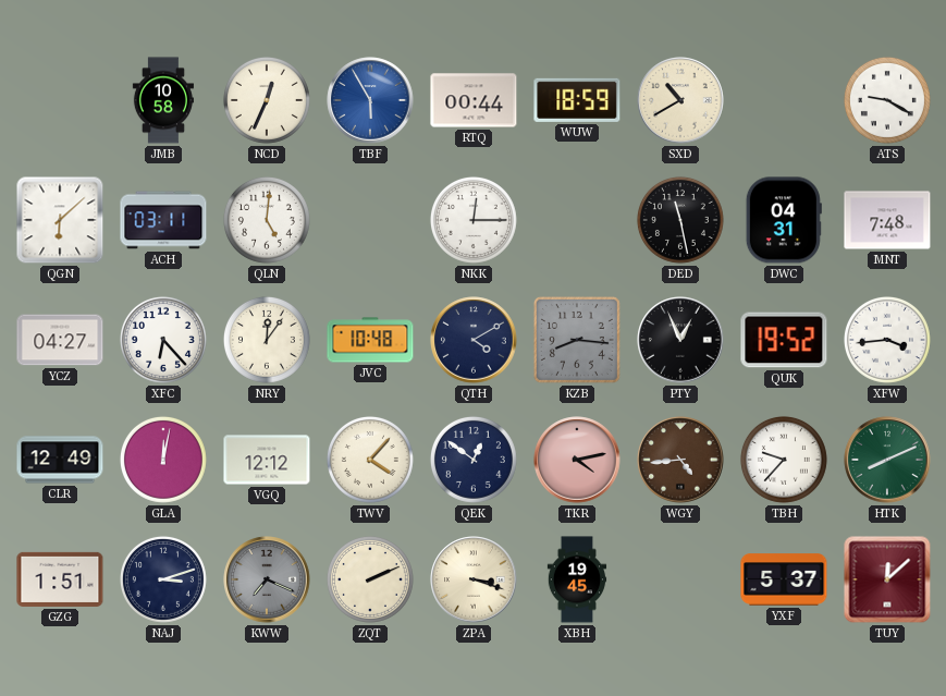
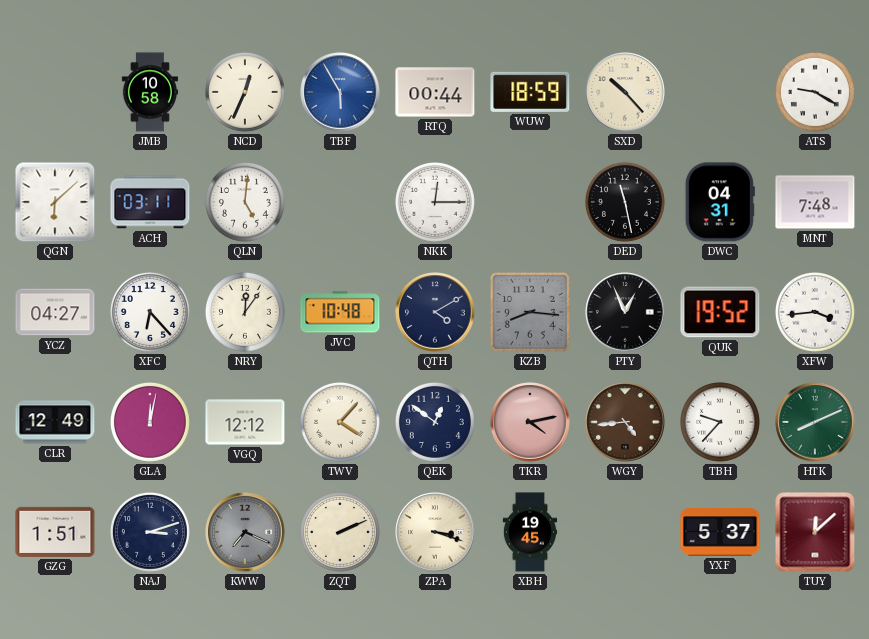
SXD: 10:40 -> 10:23
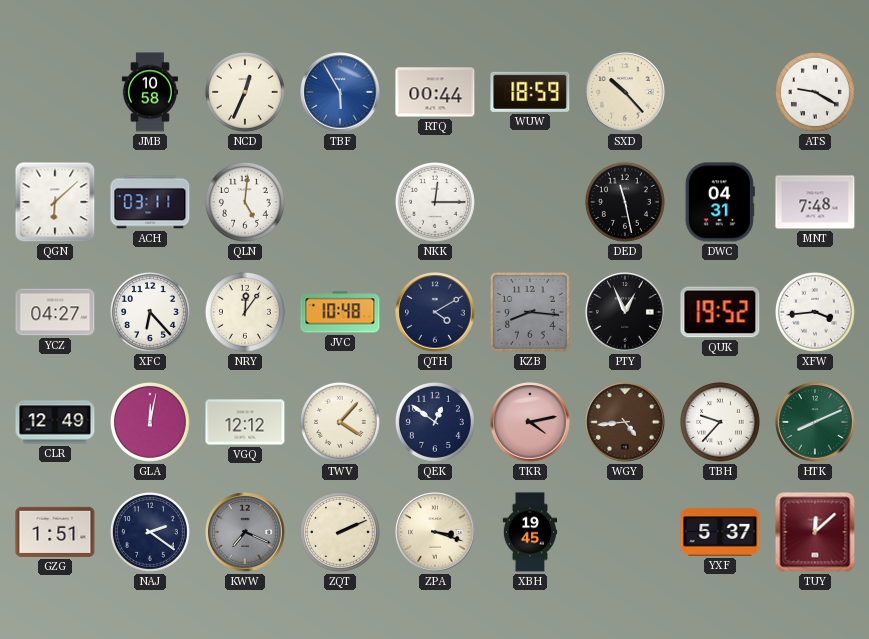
NAJ: 3:12 -> 2:21
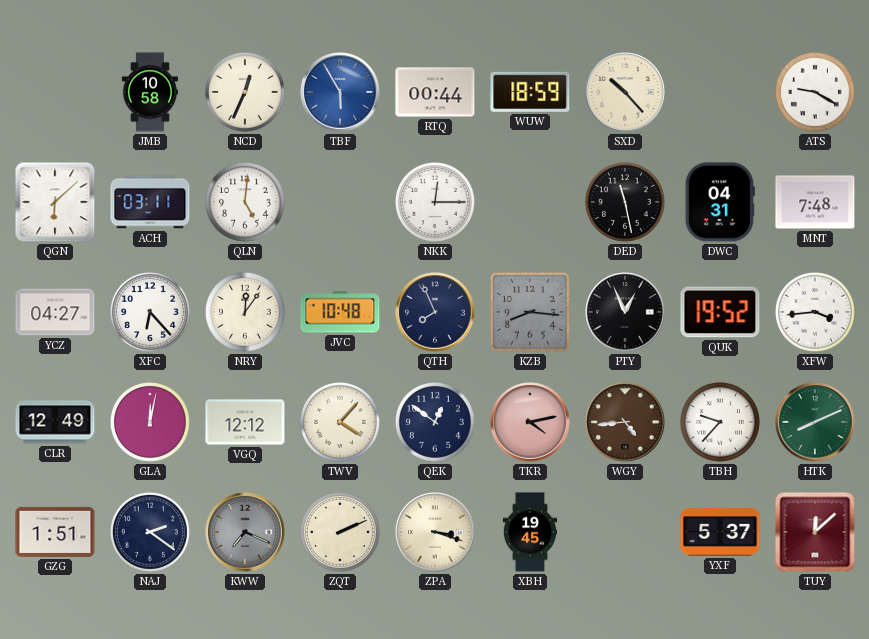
QTH: 4:10 -> 7:56
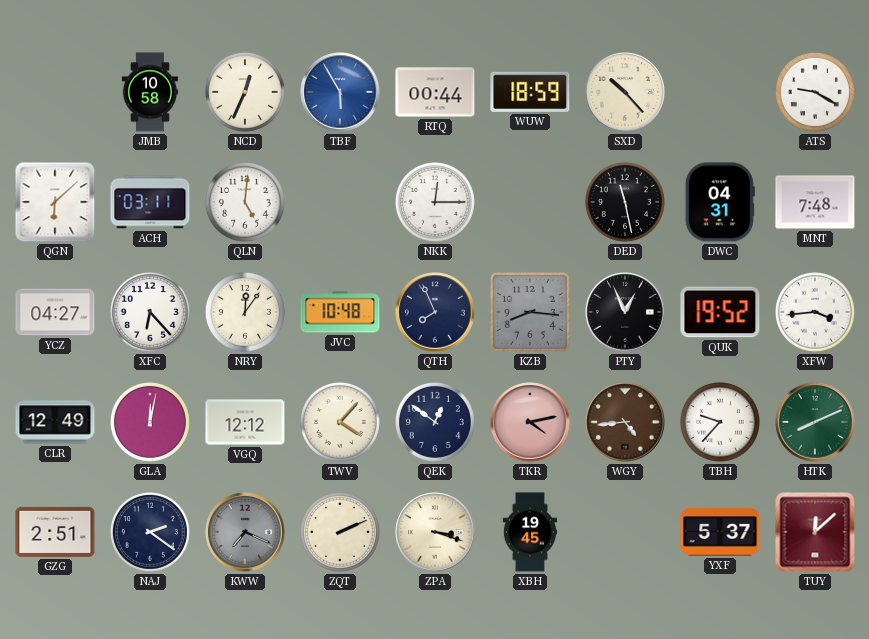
GZG: 1:51 -> 2:51
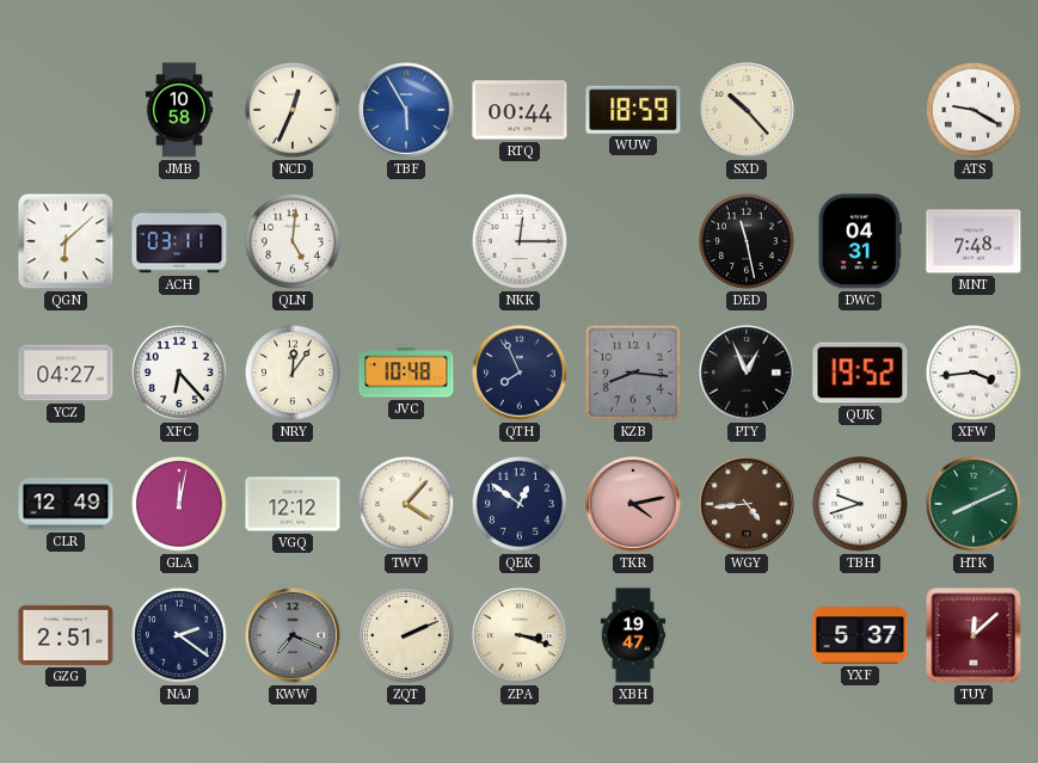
TBH: 9:37 -> 9:42
XBH: 19:45 -> 19:47
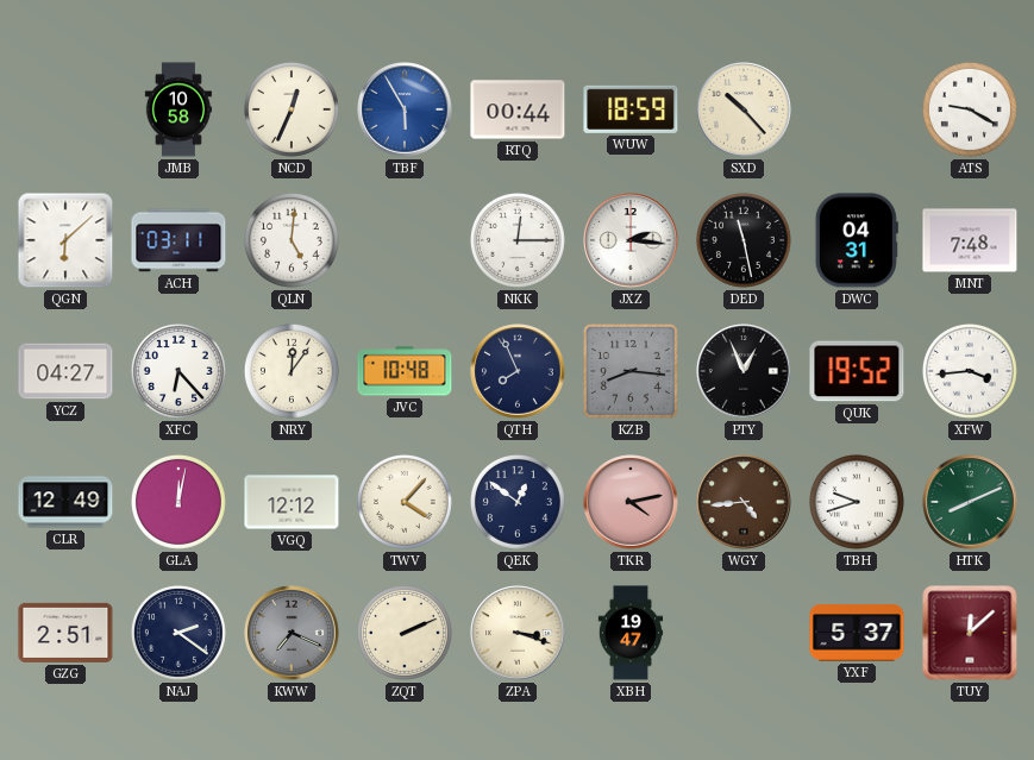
JXZ: none -> 2:16
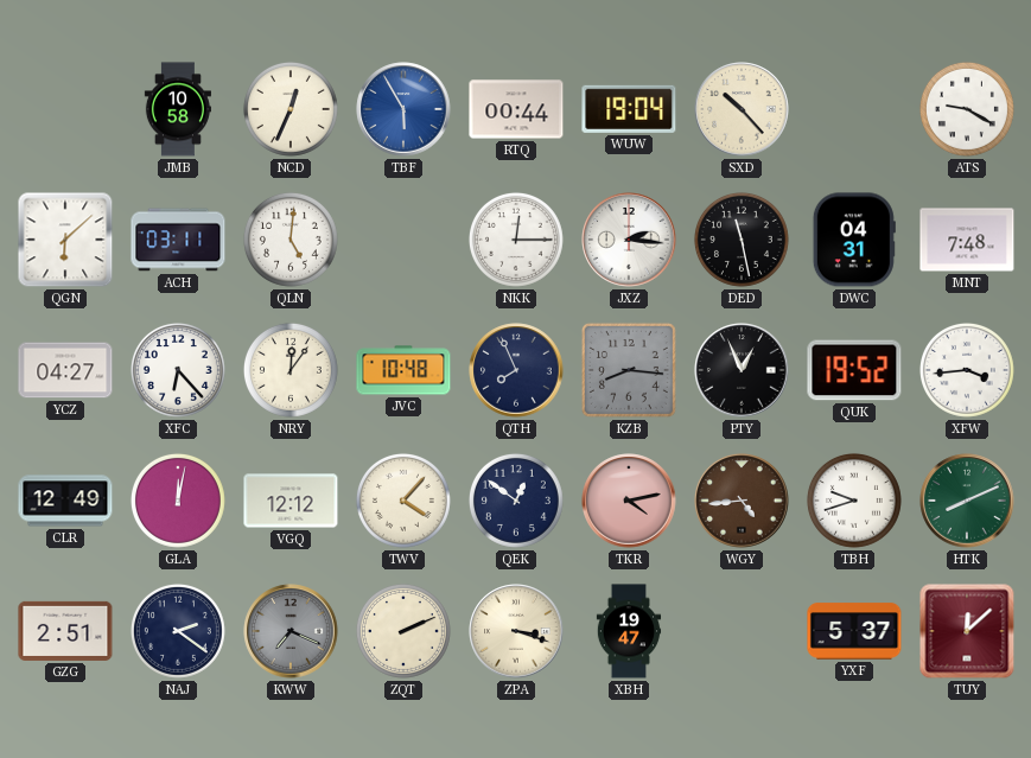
WUW: 18:59 -> 19:04
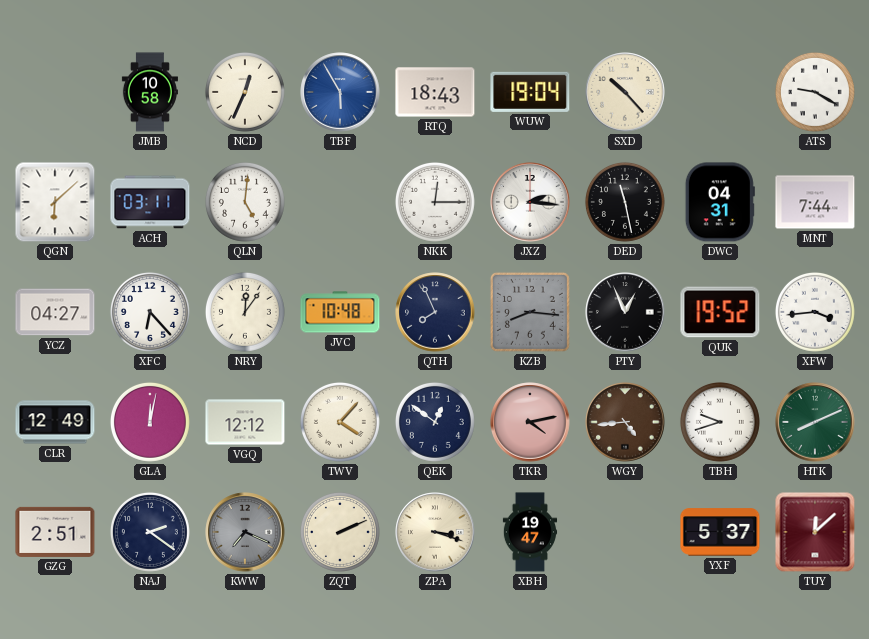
RTQ: 00:44 -> 18:43
MNT: 7:48 -> 7:44
